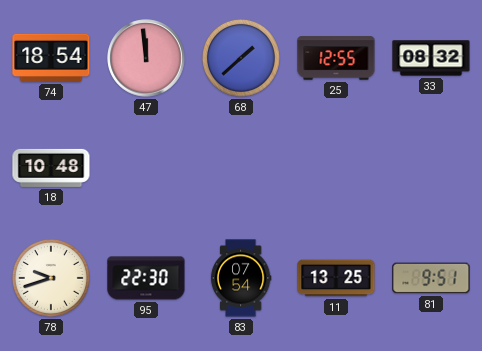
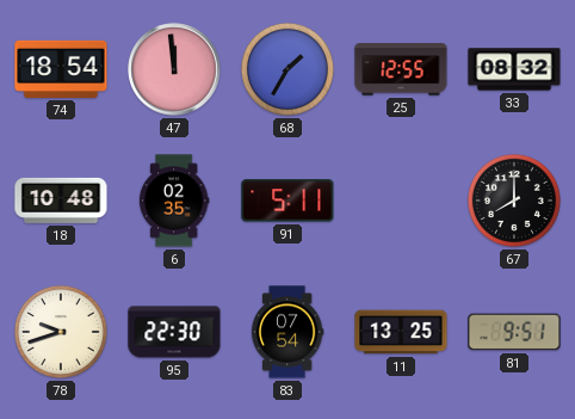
68: 1:38 -> 1:35
6: none -> 02:35
91: none -> 5:11
67: none -> 8:00
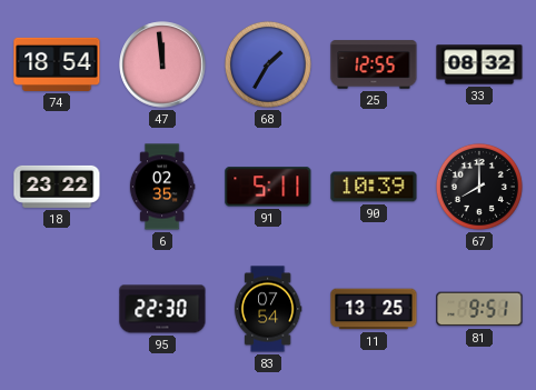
18: 10:48 -> 23:22
90: none -> 10:39
78: 9:42 -> none
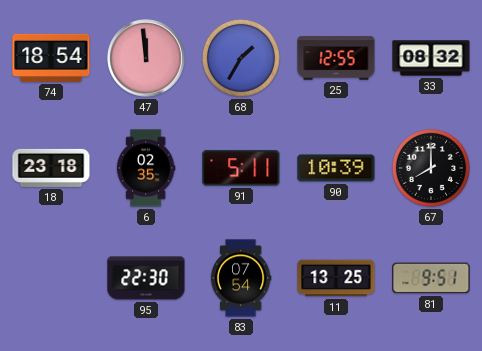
18: 23:22 -> 23:18
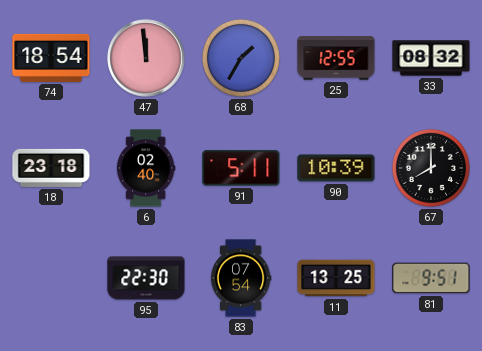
6: 02:35 -> 02:40
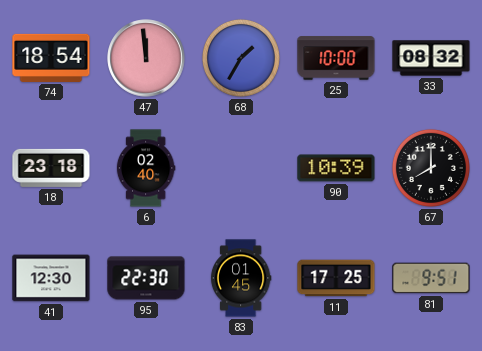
25: 12:55 -> 10:00
91: 5:11 -> none
41: none -> 12:30
83: 07:54 -> 01:45
11: 13:25 -> 17:25
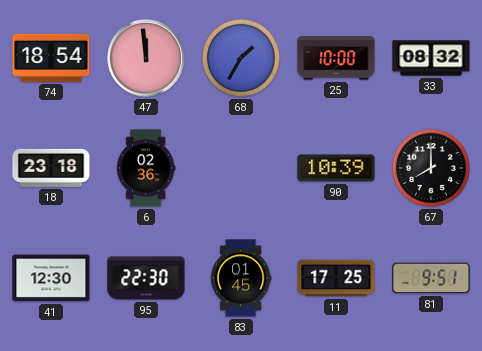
6: 02:40 -> 02:36
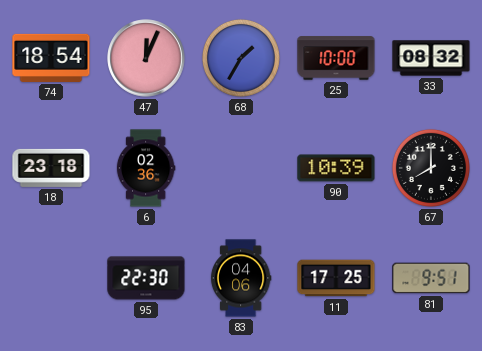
47: 11:59 -> 12:04
41: 12:30 -> none
83: 01:45 -> 04:06
